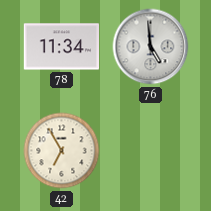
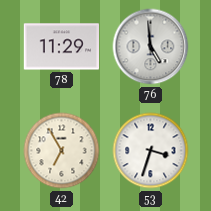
78: 11:34 -> 11:29
53: none -> 3:33
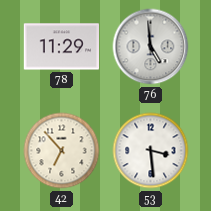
42: 6:55 -> 6:53
53: 3:33 -> 3:29
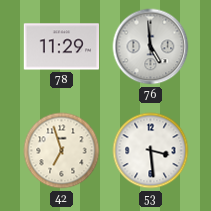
42: 6:53 -> 6:57
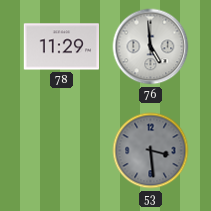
42: 6:57 -> none
53 dial: white -> grey
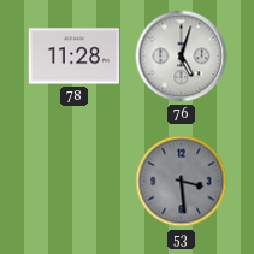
78: 11:29 -> 11:28
76: 4:59 -> 5:03
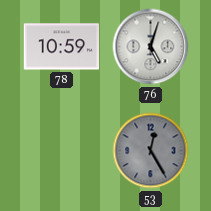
78: 11:28 -> 10:59
53: 3:29 -> 12:25
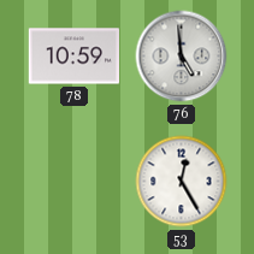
76: 5:03 -> 4:59
53 dial: grey -> white
